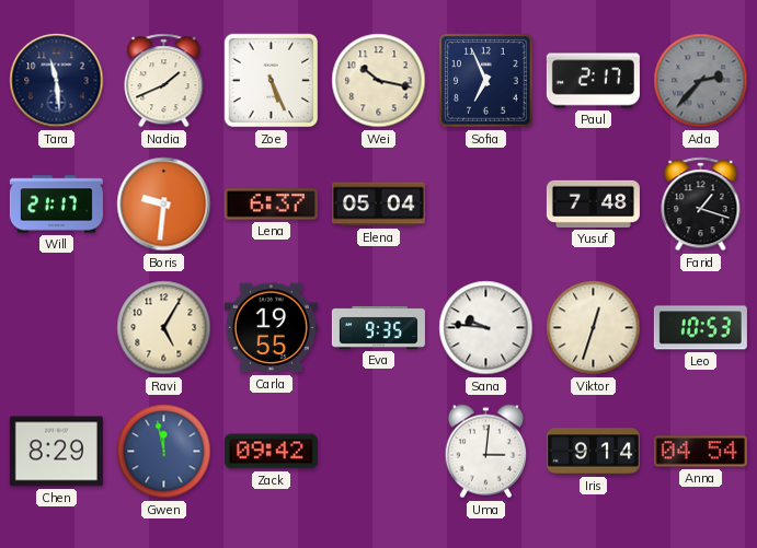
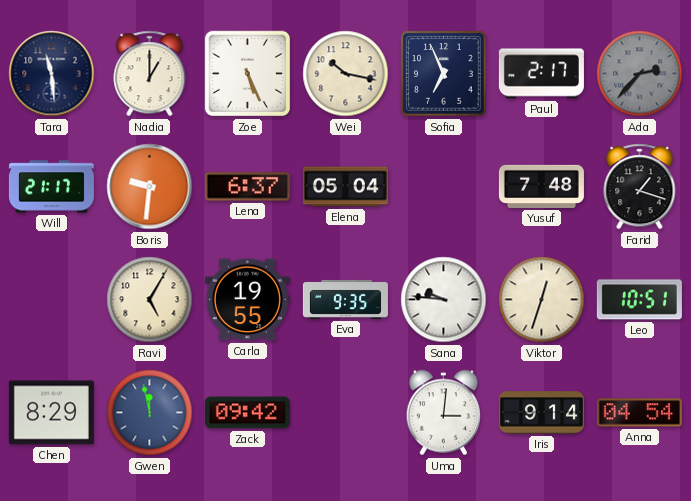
Nadia: 1:41 -> 1:00
Leo: 10:53 -> 10:51
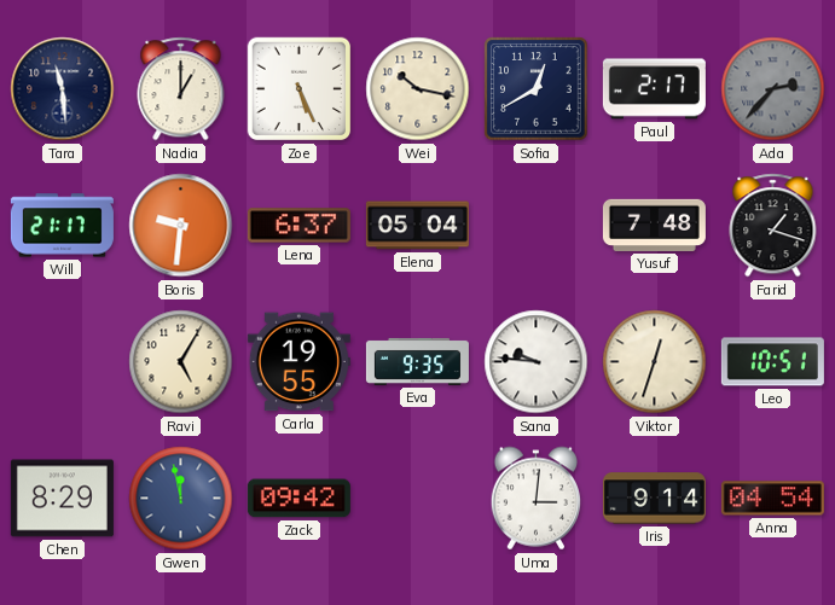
Sofia: 6:56 -> 12:40
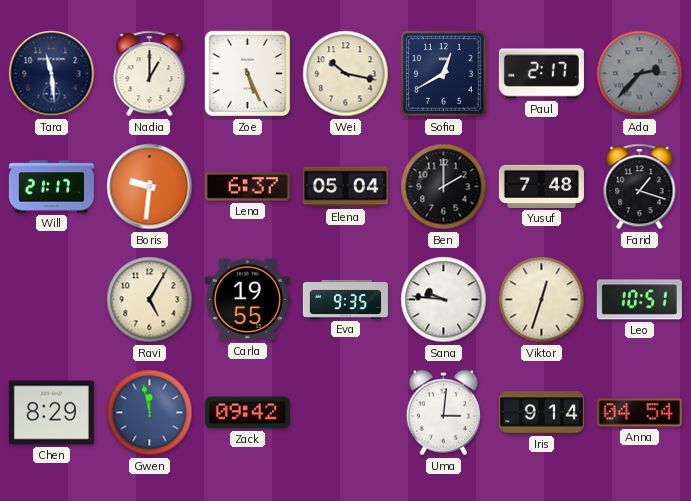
Ben: none -> 2:00
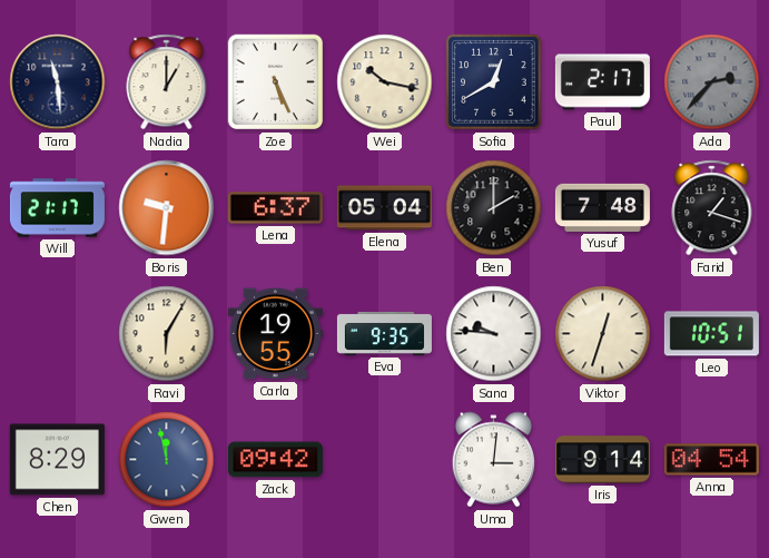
Ravi: 5:05 -> 6:05
